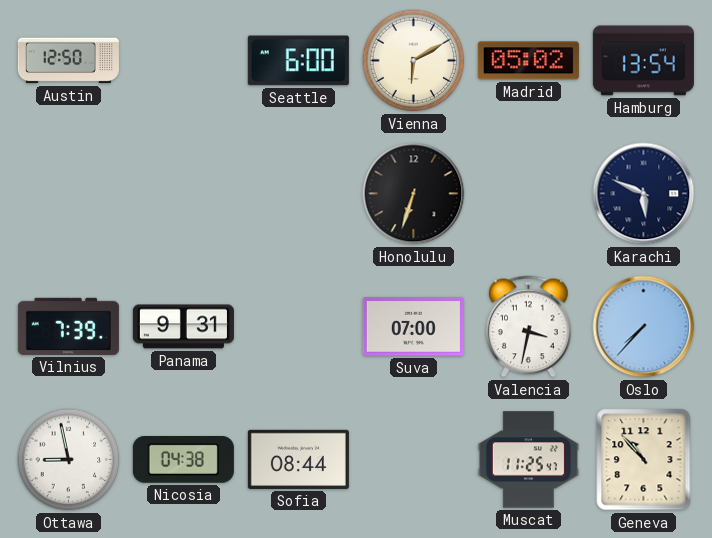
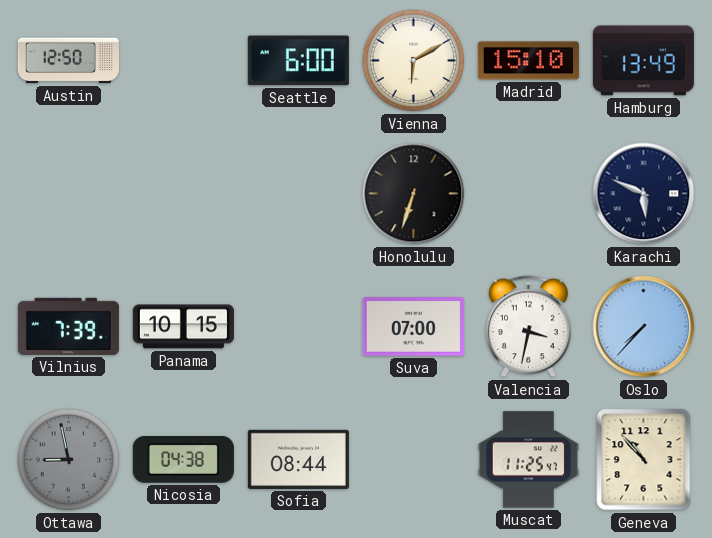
Madrid: 05:02 -> 15:10
Hamburg: 13:54 -> 13:49
Panama: 9:31 -> 10:15
Ottawa dial: white -> grey
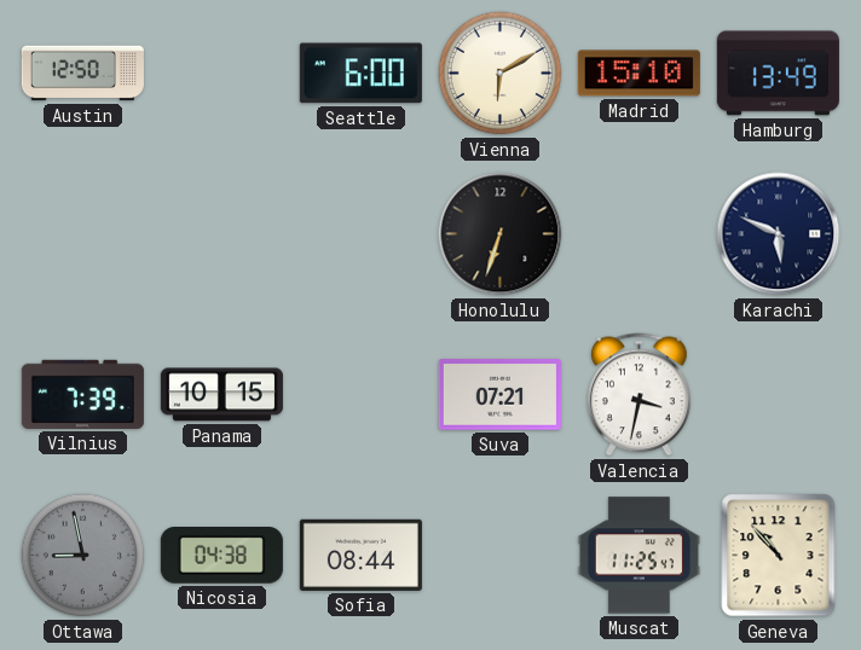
Suva: 07:00 -> 07:21
Oslo: 7:37 -> none
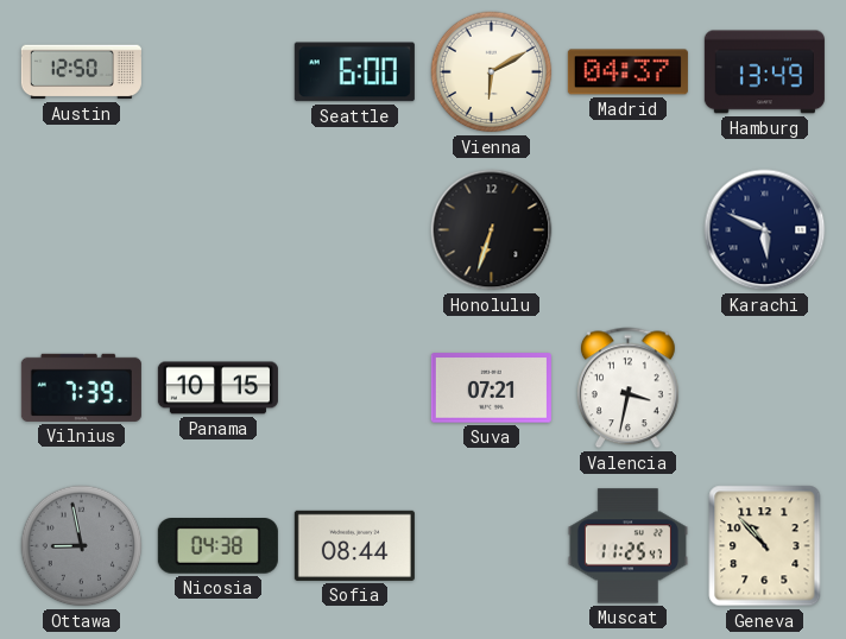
Madrid: 15:10 -> 04:37
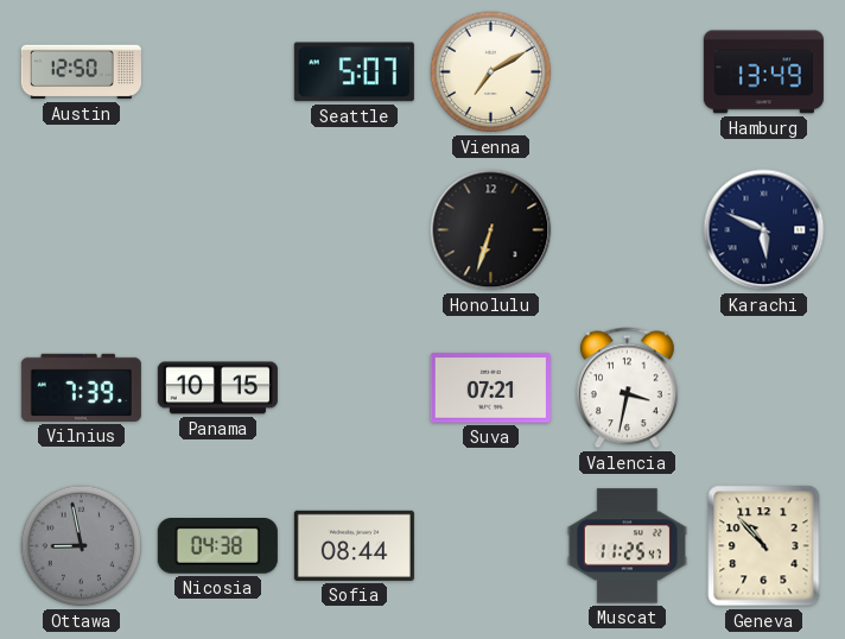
Seattle: 6:00 -> 5:07
Vienna: 6:10 -> 7:10
Madrid: 04:37 -> none
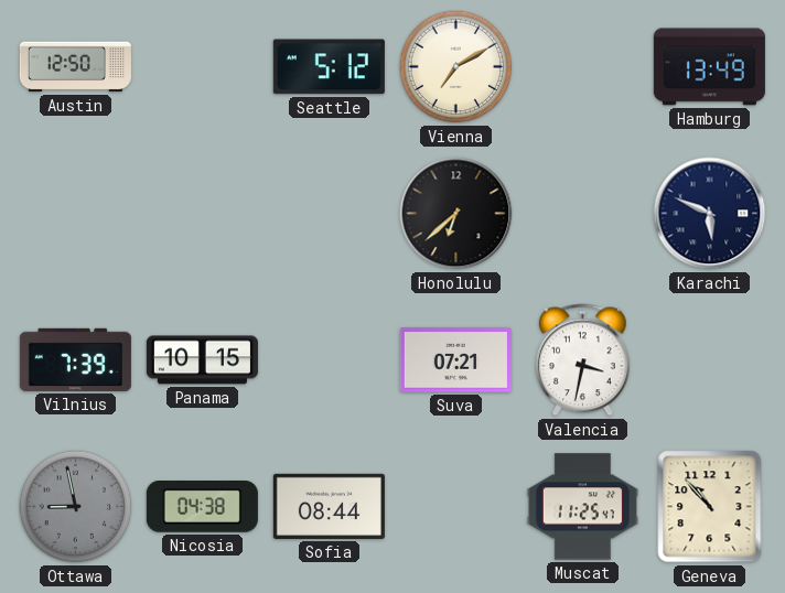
Seattle: 5:07 -> 5:12
Honolulu: 6:33 -> 6:38
